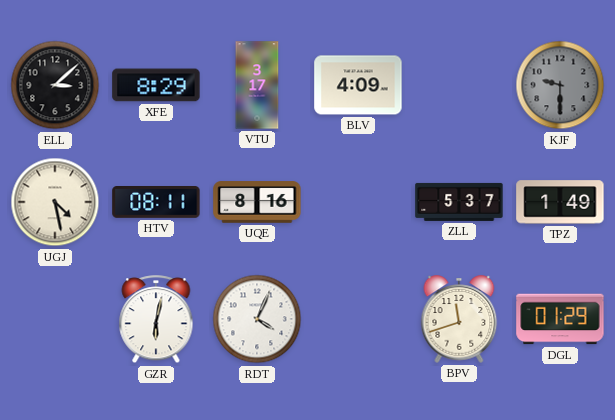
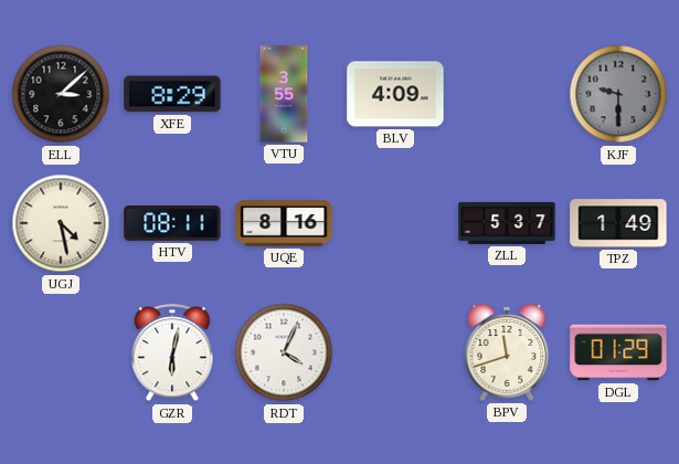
VTU: 3:17 -> 3:55
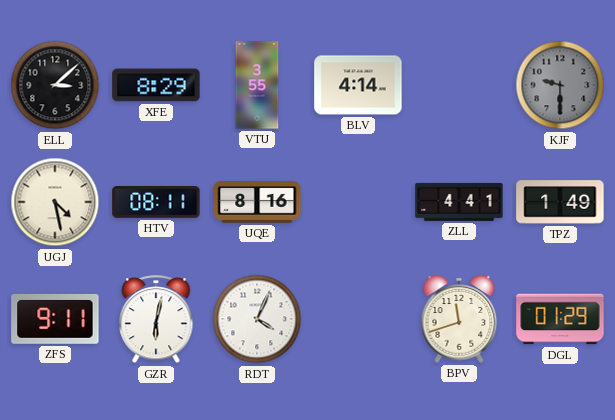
BLV: 4:09 -> 4:14
ZLL: 5:37 -> 4:41
ZFS: none -> 9:11
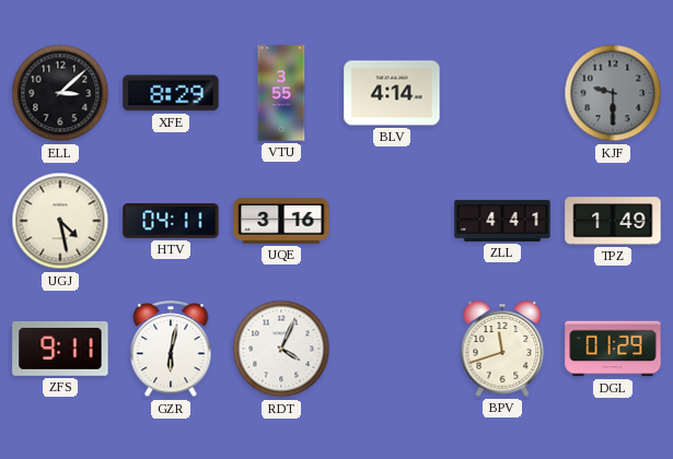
HTV: 08:11 -> 04:11
UQE: 8:16 -> 3:16
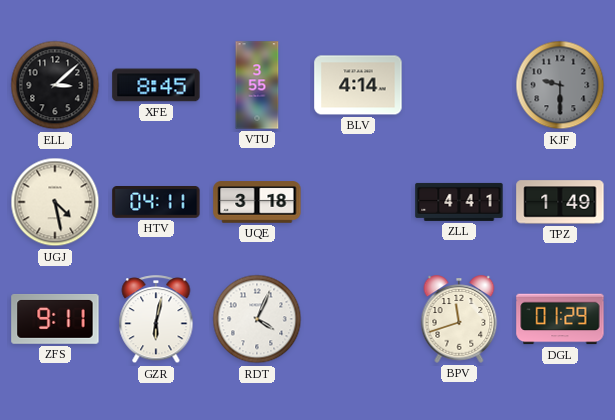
XFE: 8:29 -> 8:45
UQE: 3:16 -> 3:18
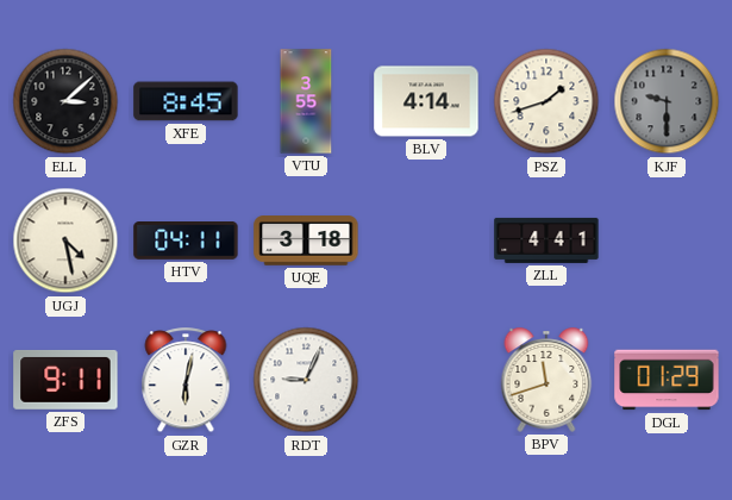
PSZ: none -> 1:42
TPZ: 1:49 -> none
RDT: 4:04 -> 9:04
